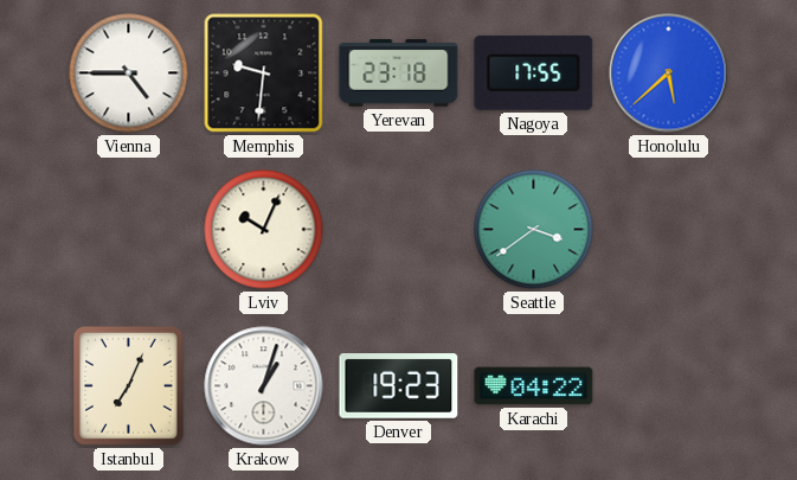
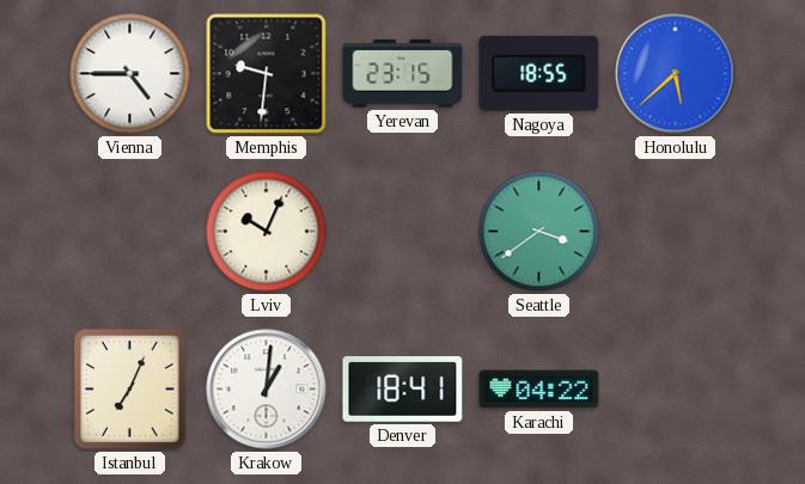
Yerevan: 23:18 -> 23:15
Nagoya: 17:55 -> 18:55
Krakow: 1:03 -> 1:01
Denver: 19:23 -> 18:41
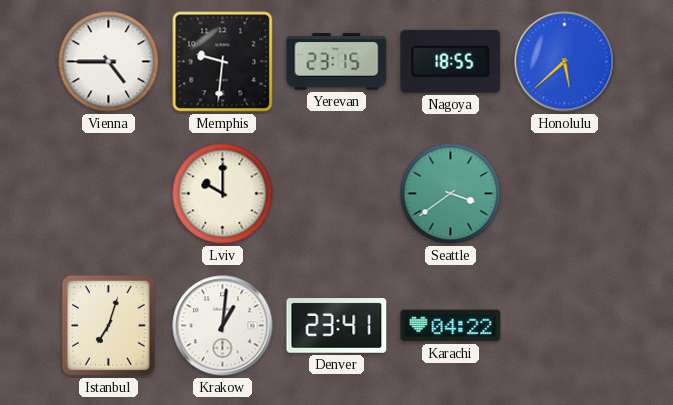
Lviv: 10:04 -> 10:00
Istanbul: 7:04 -> 7:03
Denver: 18:41 -> 23:41
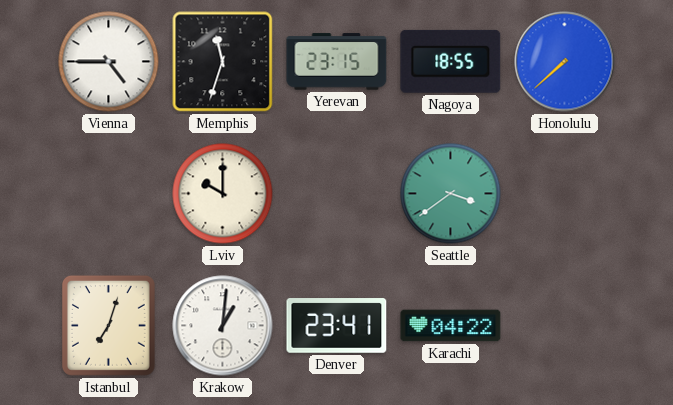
Memphis: 9:31 -> 11:33
Honolulu: 5:38 -> 7:38
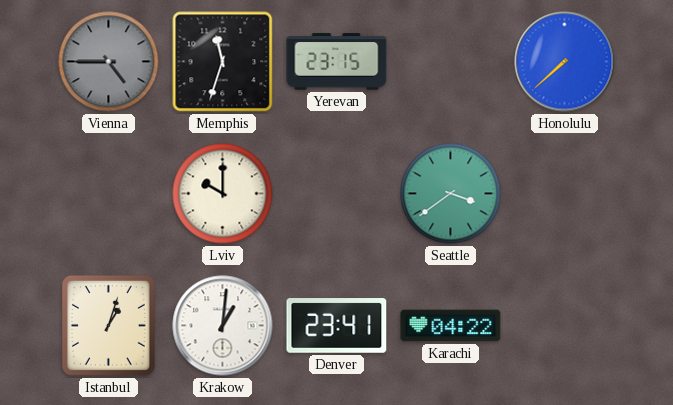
Vienna dial: white -> grey
Nagoya: 18:55 -> none
Istanbul: 7:03 -> 1:03
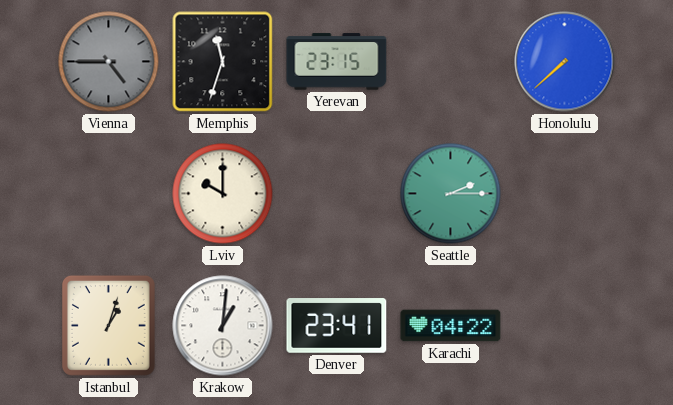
Seattle: 3:39 -> 2:15
